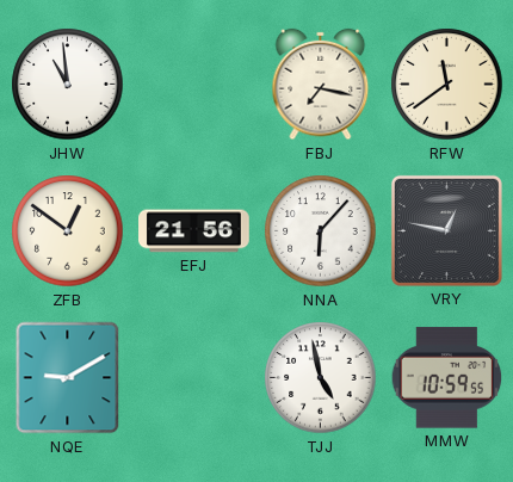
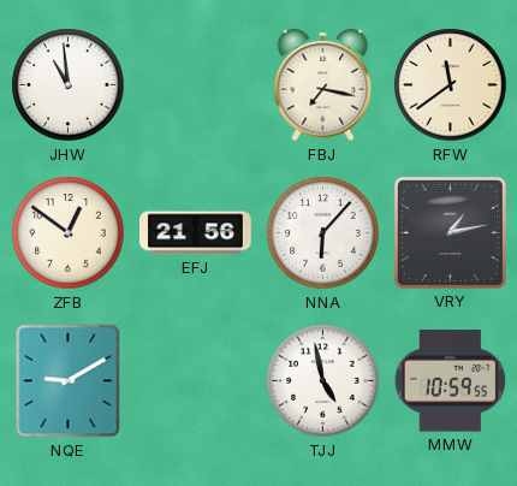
VRY: 12:47 -> 1:13
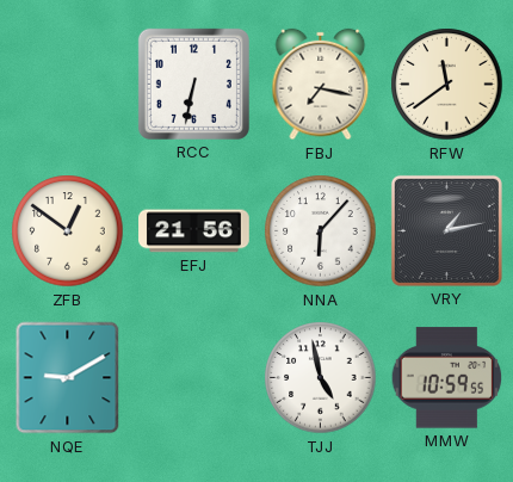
JHW: 10:59 -> none
RCC: none -> 6:32
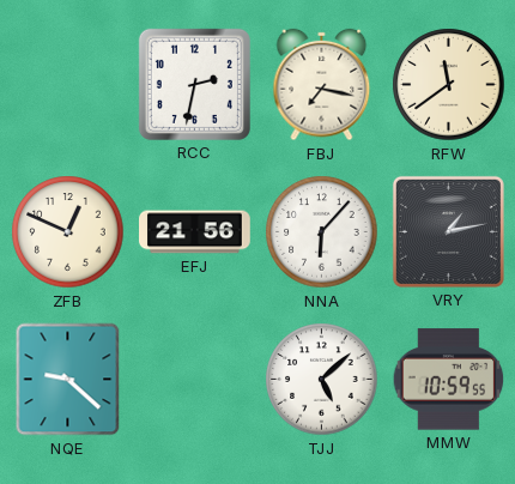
RCC: 6:32 -> 2:32
ZFB: 12:51 -> 12:49
NQE: 9:10 -> 9:22
TJJ: 4:58 -> 5:08
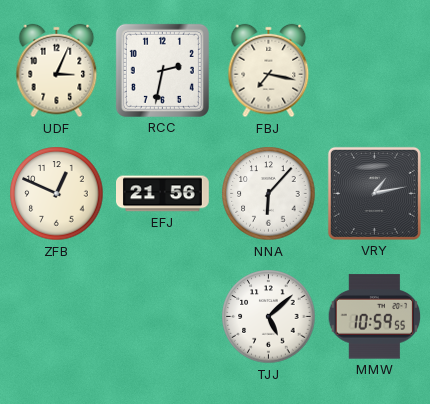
UDF: none -> 3:04
RFW: 11:39 -> none
NQE: 9:22 -> none
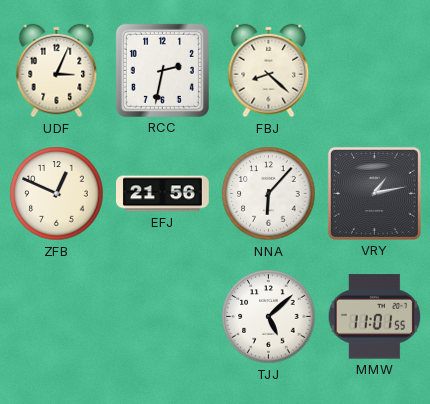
FBJ: 7:17 -> 8:22
MMW: 10:59 -> 11:01
